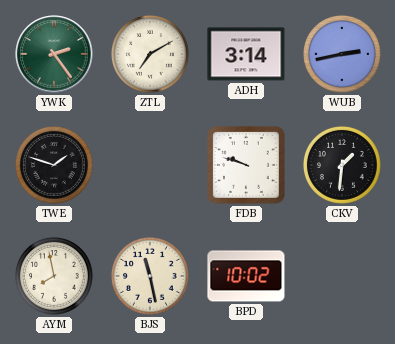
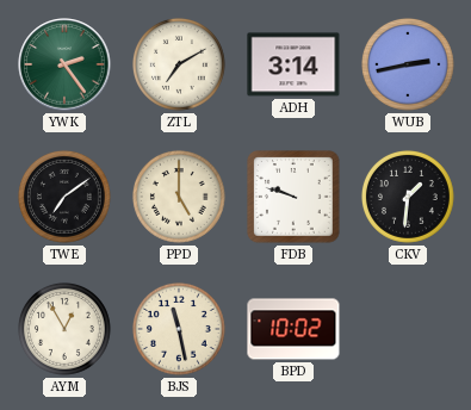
TWE: 1:48 -> 7:09
PPD: none -> 5:00
AYM: 7:58 -> 12:55
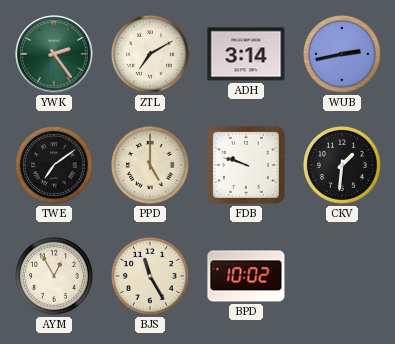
BJS: 11:28 -> 11:25
